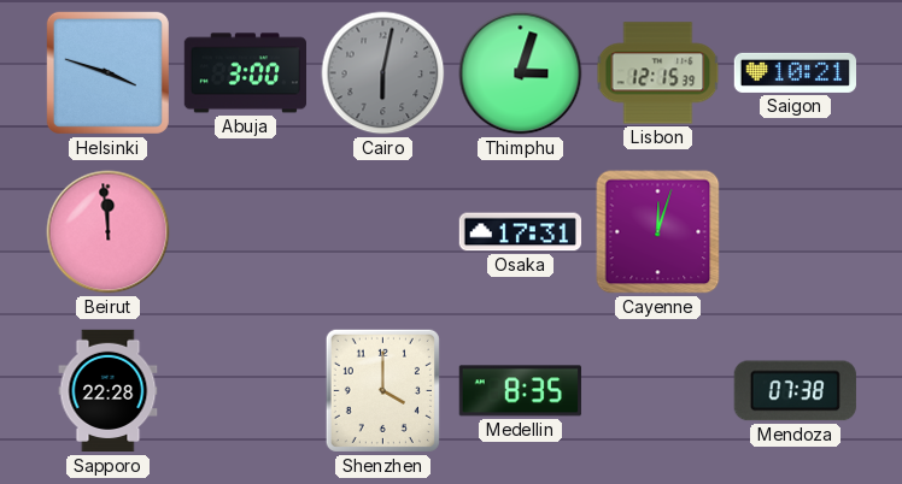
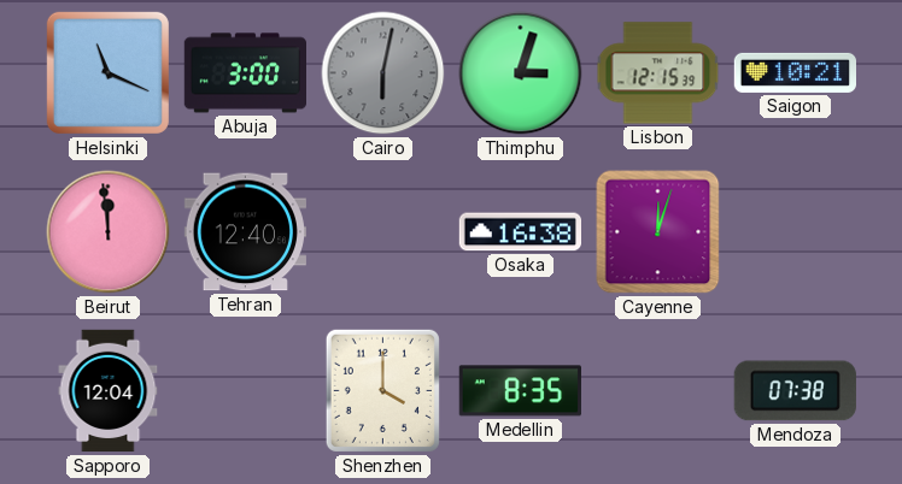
Helsinki: 3:48 -> 11:19
Tehran: none -> 12:40
Osaka: 17:31 -> 16:38
Sapporo: 22:28 -> 12:04
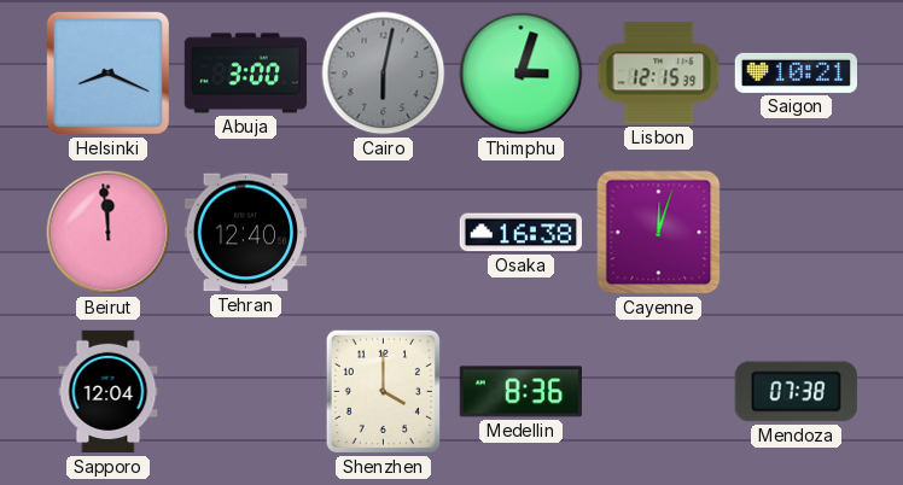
Helsinki: 11:19 -> 8:19
Medellin: 8:35 -> 8:36
